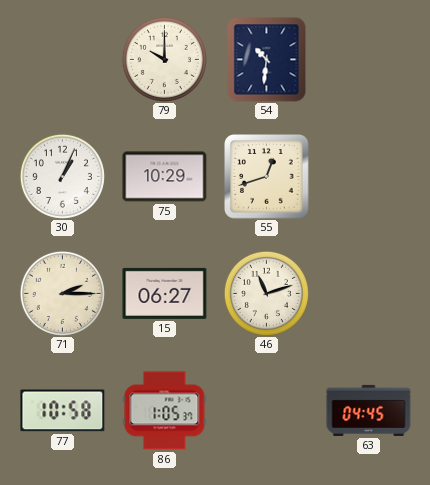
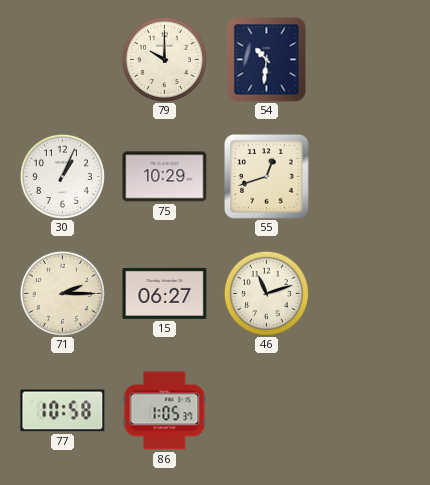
63: 04:45 -> none
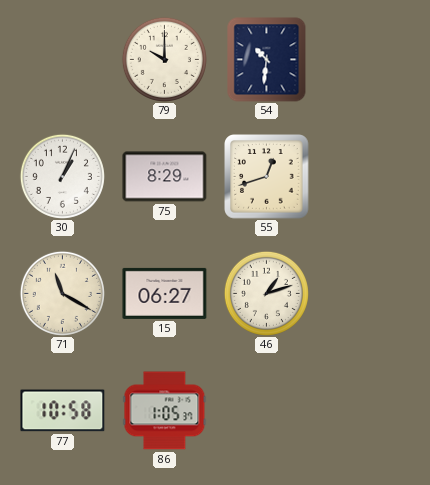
75: 10:29 -> 8:29
71: 2:15 -> 11:20
46: 11:12 -> 1:12
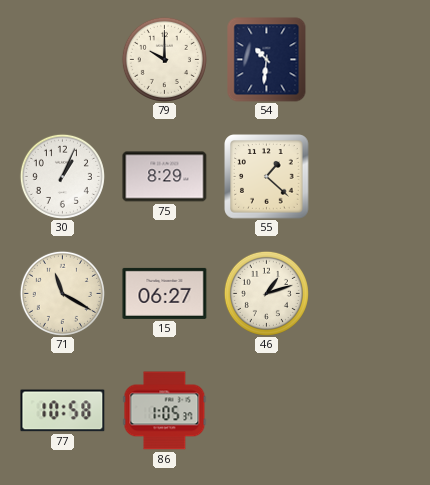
55: 12:42 -> 1:22
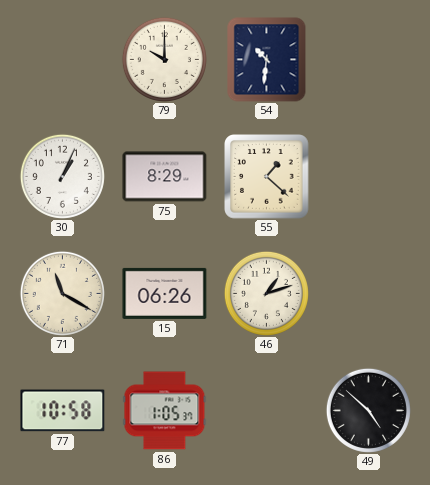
15: 06:27 -> 06:26
49: none -> 4:52
